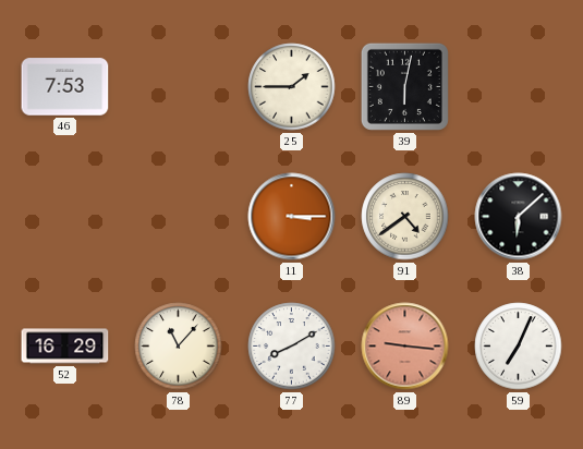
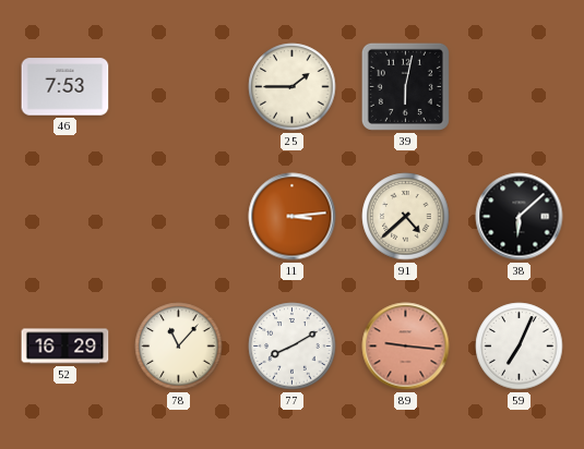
11: 3:15 -> 3:14
91: 4:39 -> 4:38
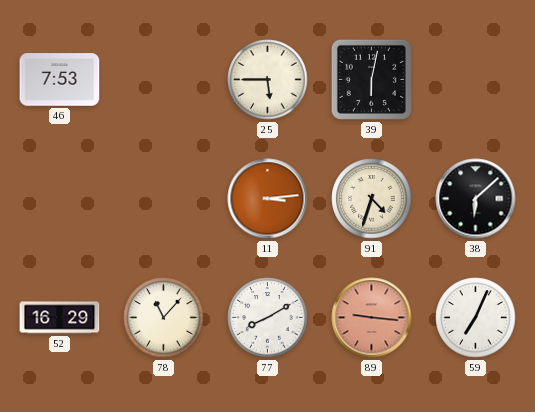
25: 1:45 -> 5:45
91: 4:38 -> 4:33
